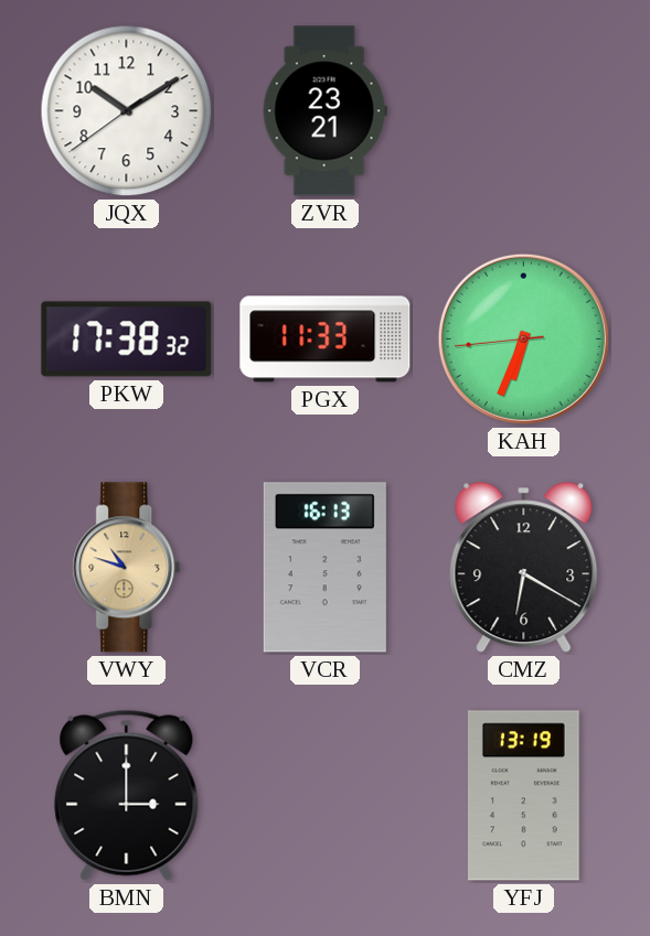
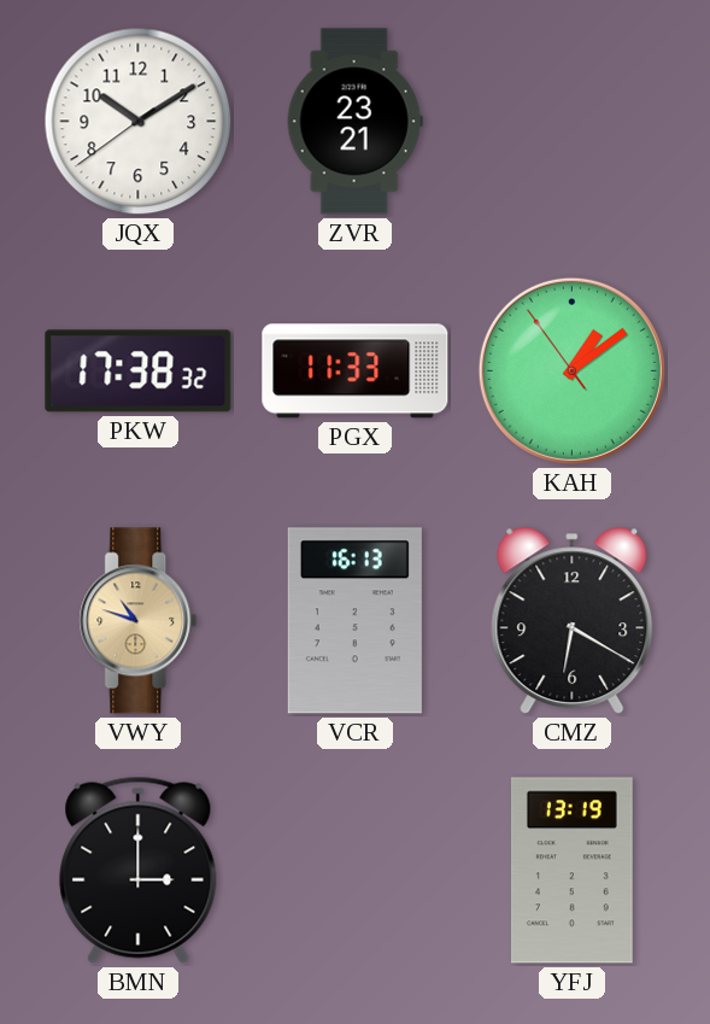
KAH: 6:33 -> 1:08
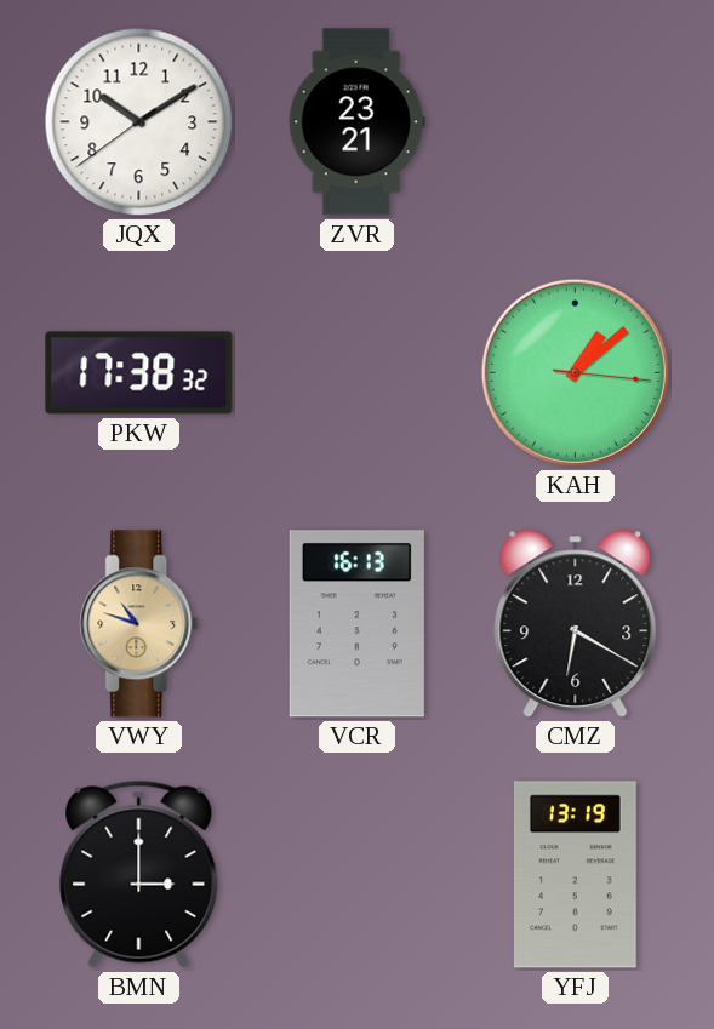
PGX: 11:33 -> none
KAH: 1:08:54 -> 1:08:16
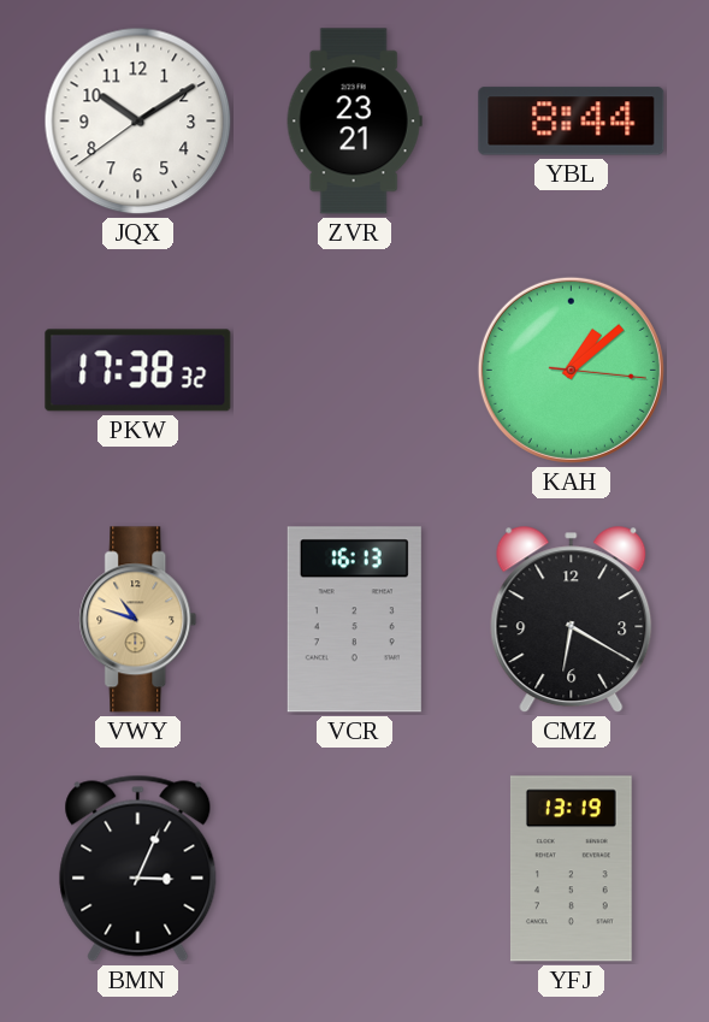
YBL: none -> 8:44
BMN: 3:00 -> 3:04
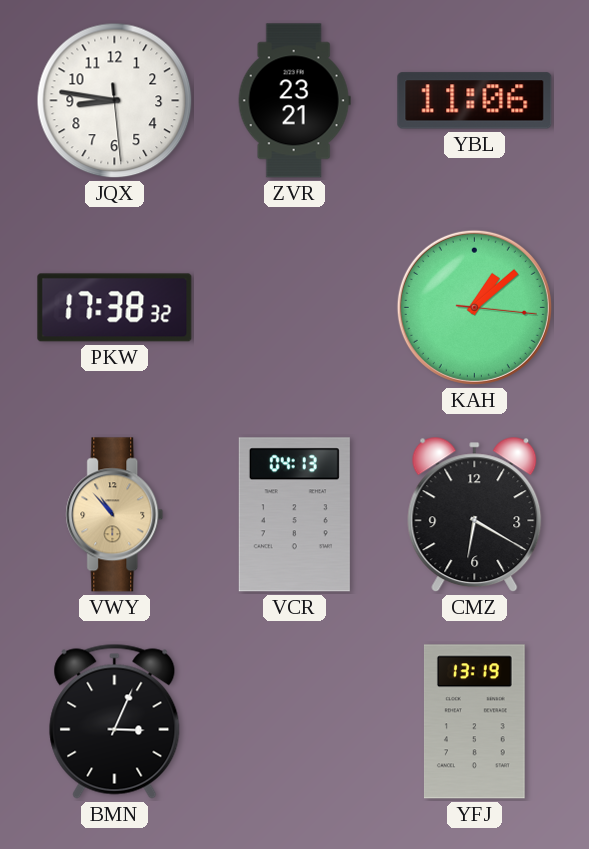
JQX: 10:09 -> 8:46
YBL: 8:44 -> 11:06
VWY: 10:48 -> 10:53
VCR: 16:13 -> 04:13
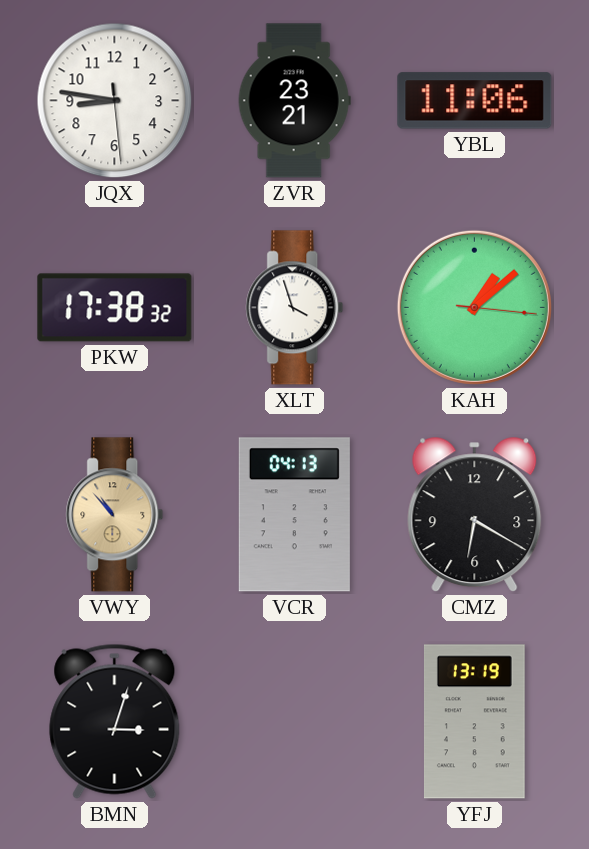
XLT: none -> 3:57
BMN: 3:04 -> 3:03
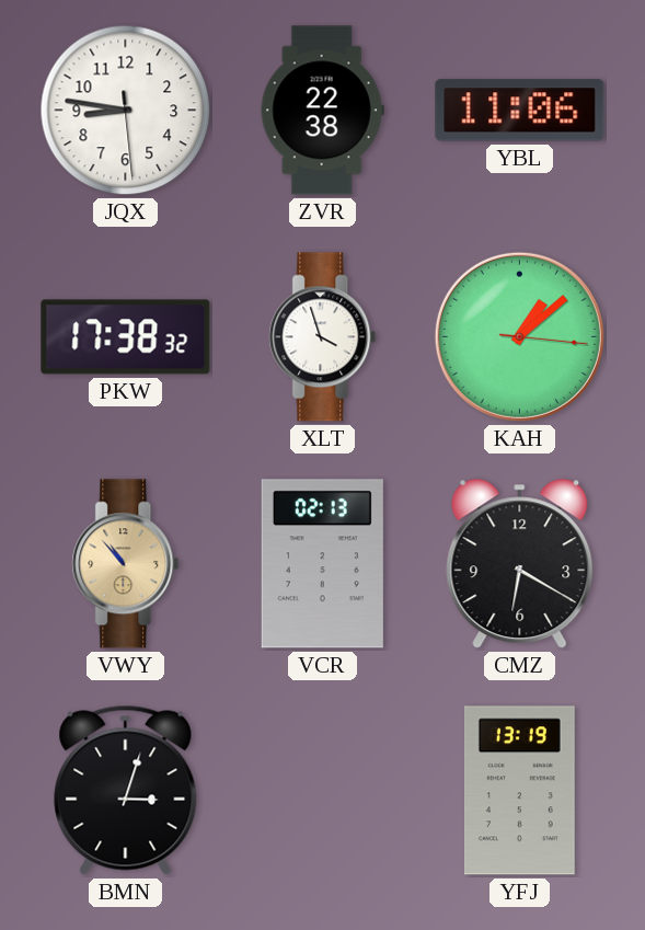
ZVR: 23:21 -> 22:38
VCR: 04:13 -> 02:13
